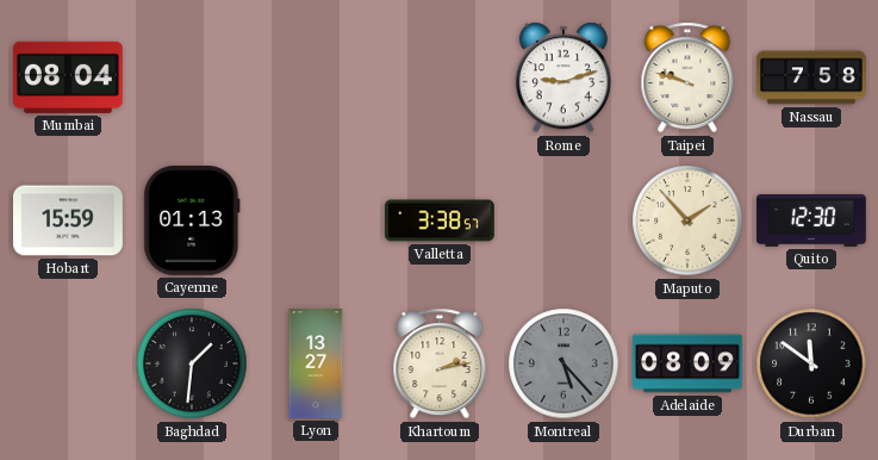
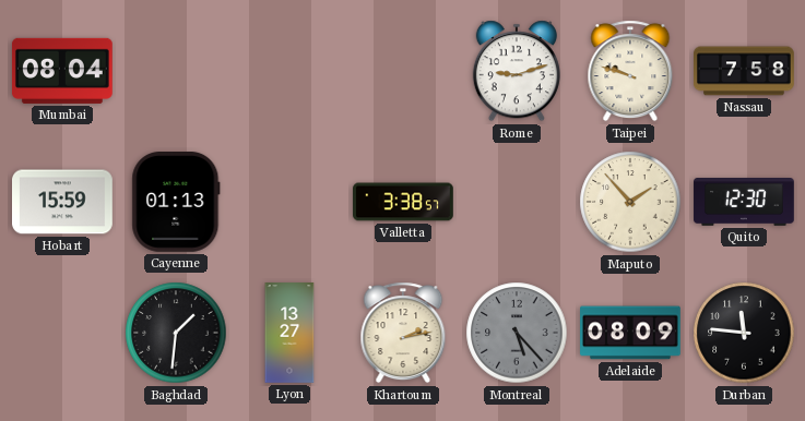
Durban: 11:51 -> 11:46
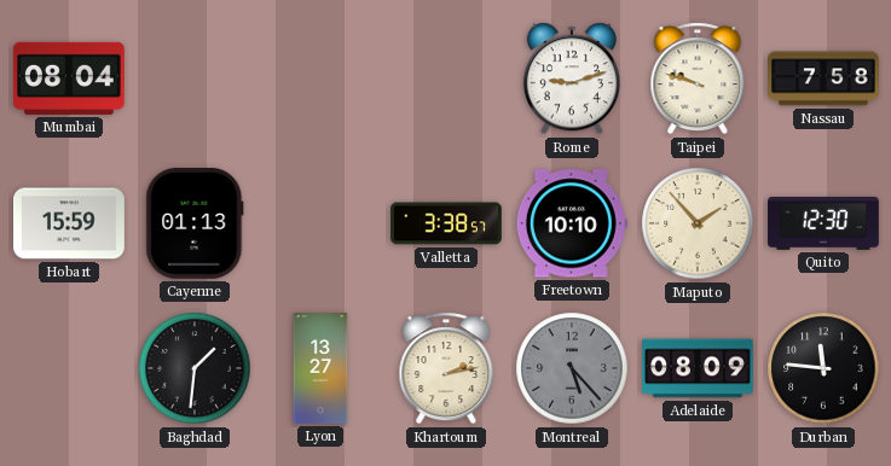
Freetown: none -> 10:10
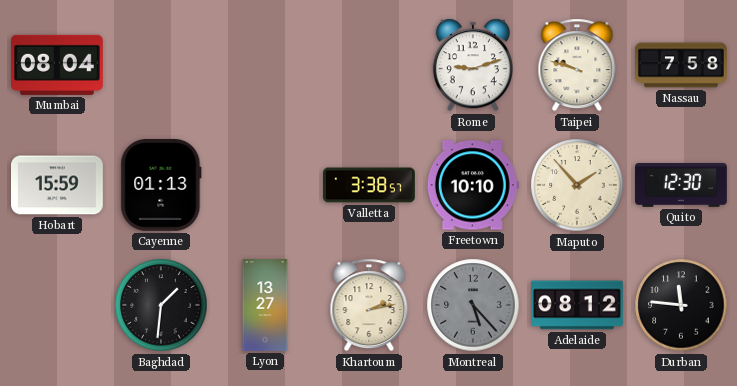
Adelaide: 08:09 -> 08:12
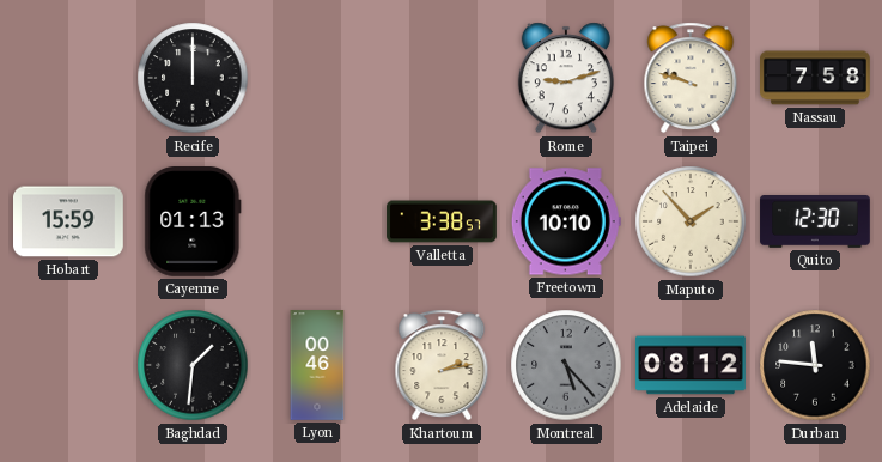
Mumbai: 08:04 -> none
Recife: none -> 12:00
Lyon: 13:27 -> 00:46
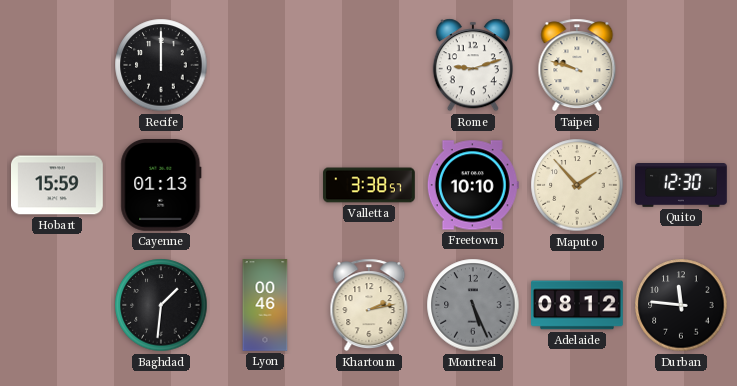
Nassau: 7:58 -> none
Montreal: 5:23 -> 5:26
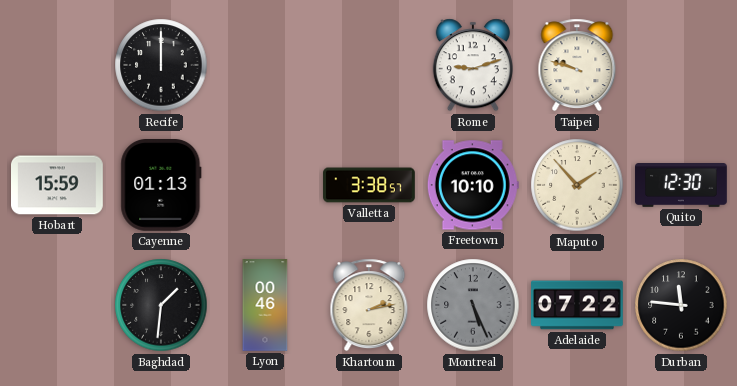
Adelaide: 08:12 -> 07:22
